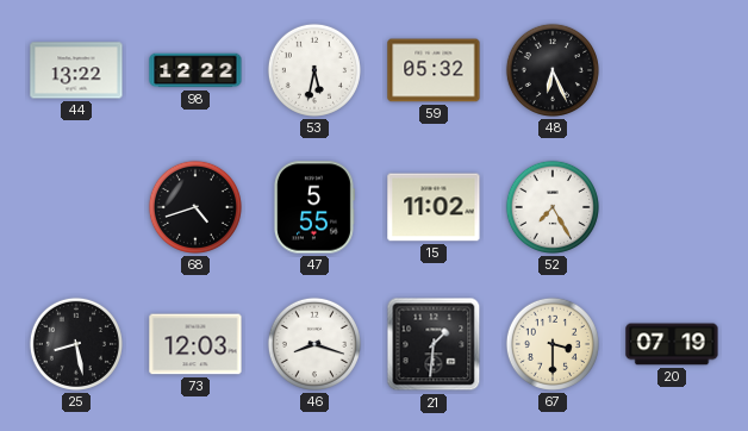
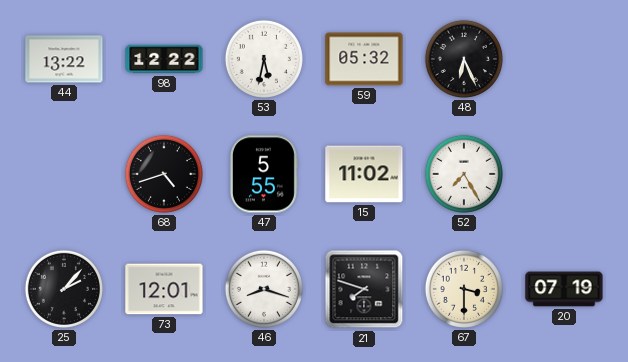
25: 8:28 -> 2:07
73: 12:03 -> 12:01
21: 1:31 -> 7:48
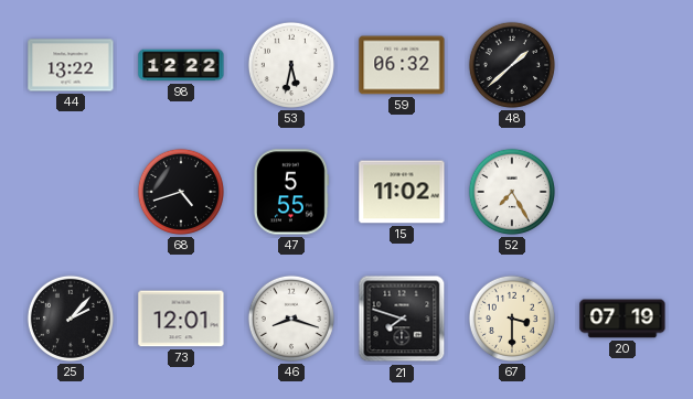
59: 05:32 -> 06:32
48: 6:26 -> 1:38
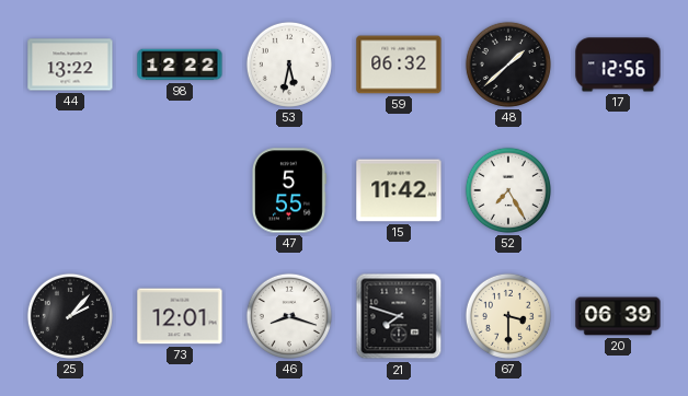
17: none -> 12:56
68: 4:42 -> none
15: 11:02 -> 11:42
20: 07:19 -> 06:39
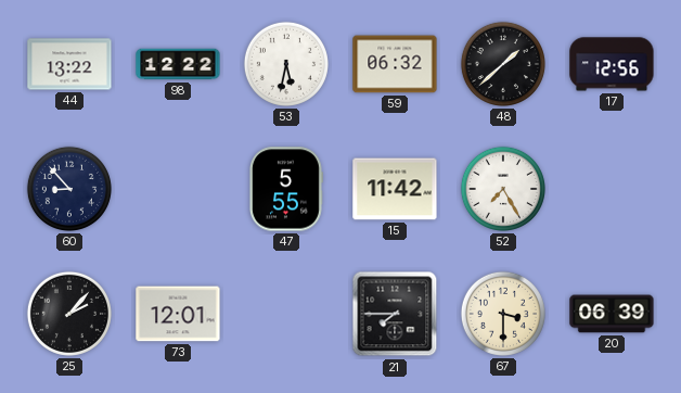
60: none -> 8:53
46: 8:18 -> none
21: 7:48 -> 7:45
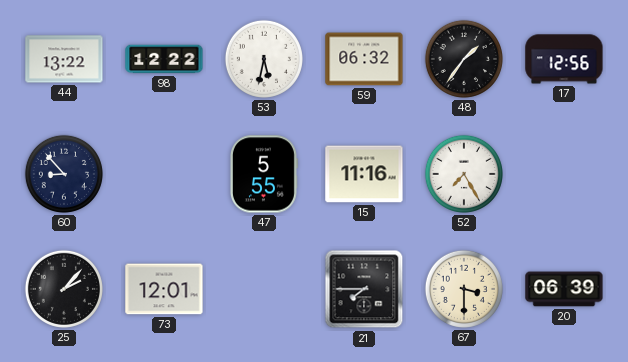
48: 1:38 -> 1:36
15: 11:42 -> 11:16
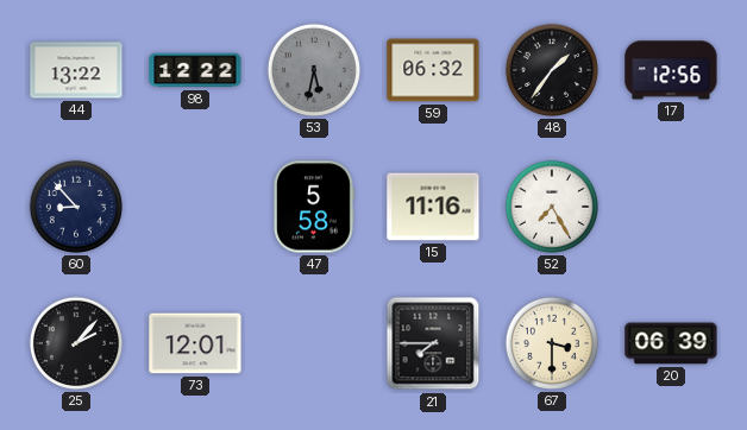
53 dial: white -> grey
47: 5:55 -> 5:58
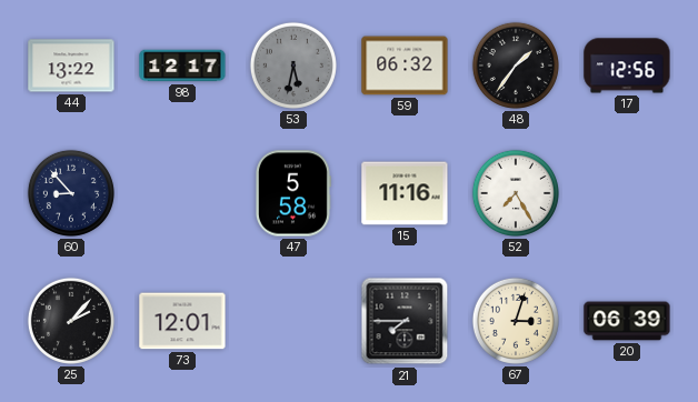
98: 12:22 -> 12:17
67: 3:30 -> 3:03
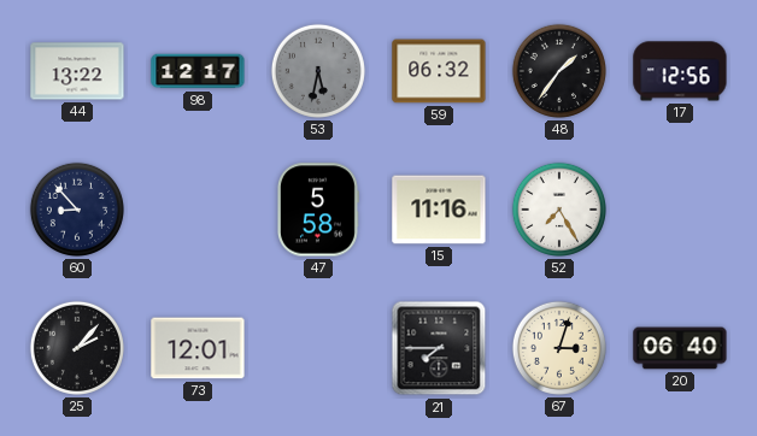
20: 06:39 -> 06:40
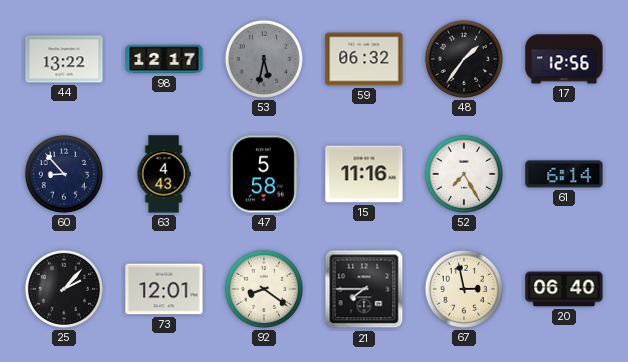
63: none -> 4:43
61: none -> 6:14
92: none -> 8:21
67: 3:03 -> 2:58
